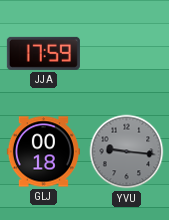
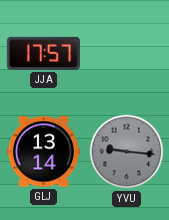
JJA: 17:59 -> 17:57
GLJ: 00:18 -> 13:14
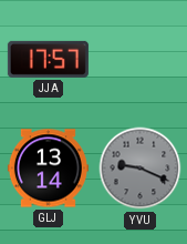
YVU: 9:16 -> 9:19
